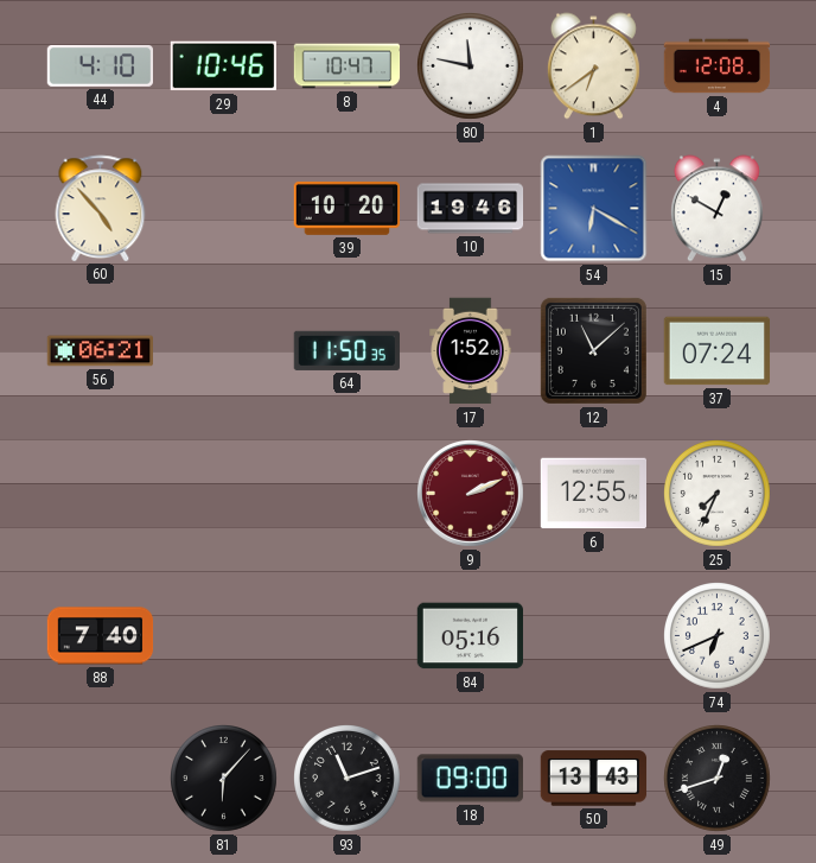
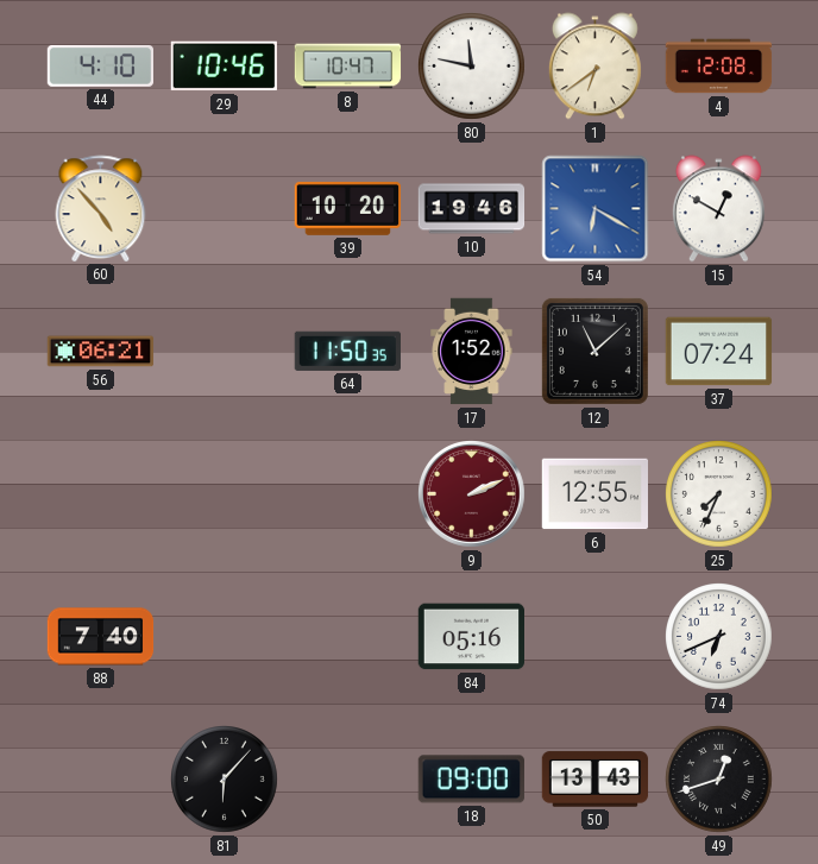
93: 11:12 -> none
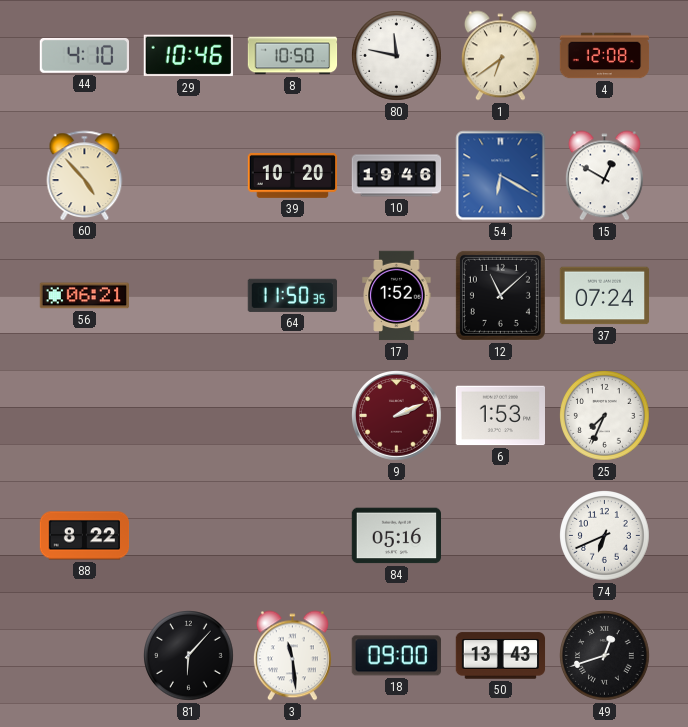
8: 10:47 -> 10:50
6: 12:55 -> 1:53
88: 7:40 -> 8:22
3: none -> 11:29
